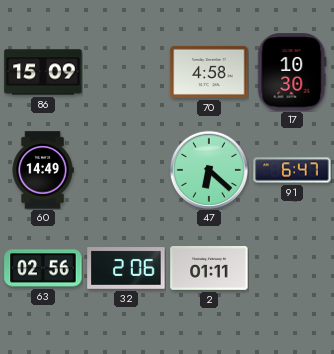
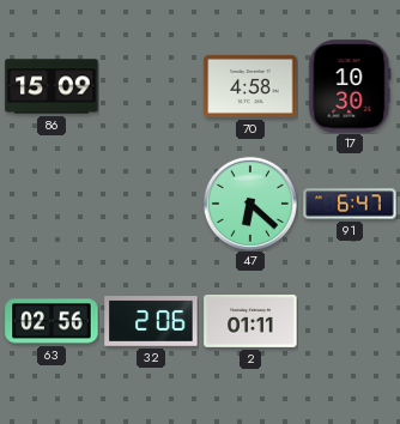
60: 14:49 -> none
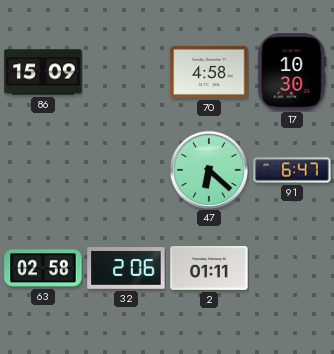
63: 02:56 -> 02:58
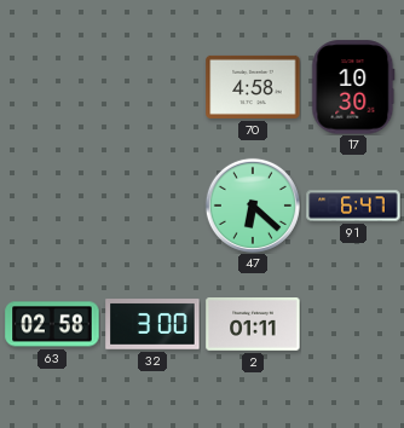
86: 15:09 -> none
32: 2:06 -> 3:00
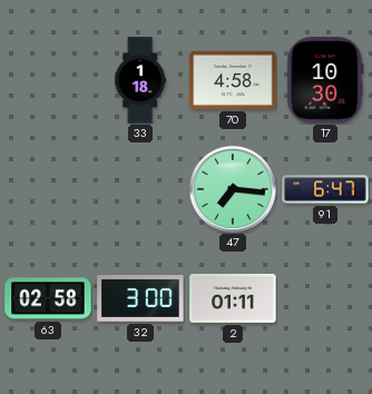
33: none -> 1:18
47: 6:22 -> 7:16
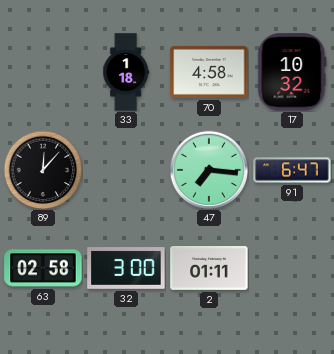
17: 10:30 -> 10:32
89: none -> 12:07
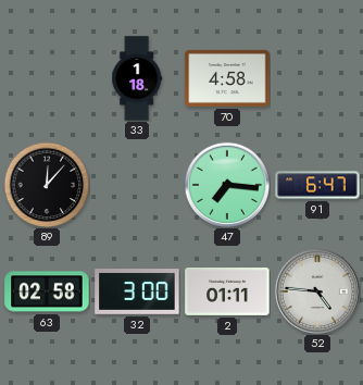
17: 10:32 -> none
52: none -> 4:46
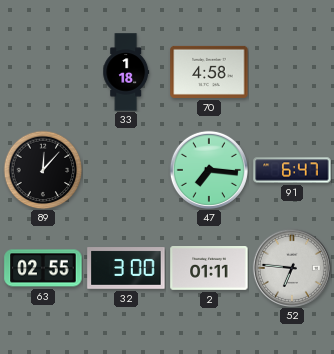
63: 02:58 -> 02:55
52: 4:46 -> 6:46
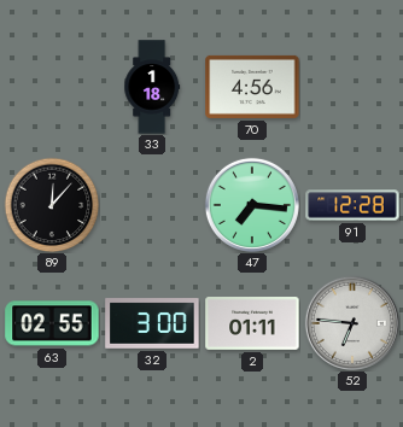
70: 4:58 -> 4:56
91: 6:47 -> 12:28
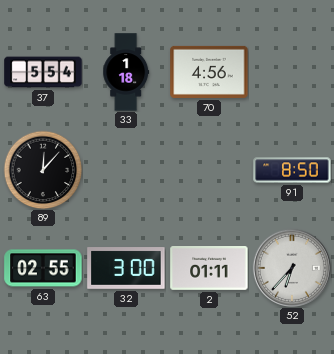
37: none -> 5:54
47: 7:16 -> none
91: 12:28 -> 8:50
52: 6:46 -> 6:37
